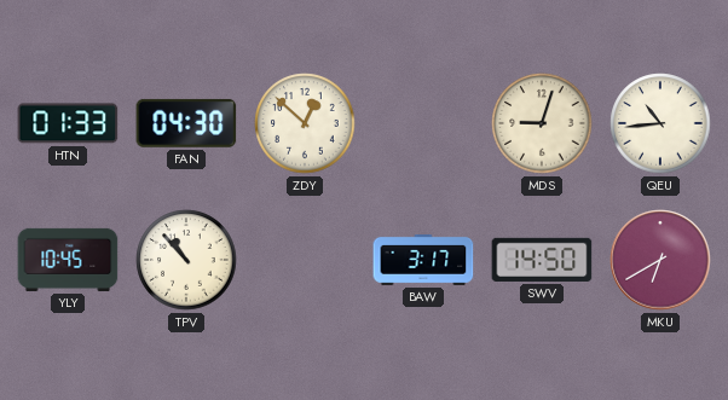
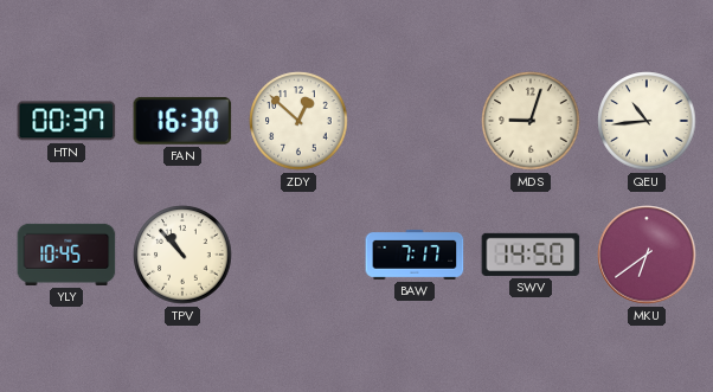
HTN: 01:33 -> 00:37
FAN: 04:30 -> 16:30
BAW: 3:17 -> 7:17
MKU: 6:40 -> 6:39
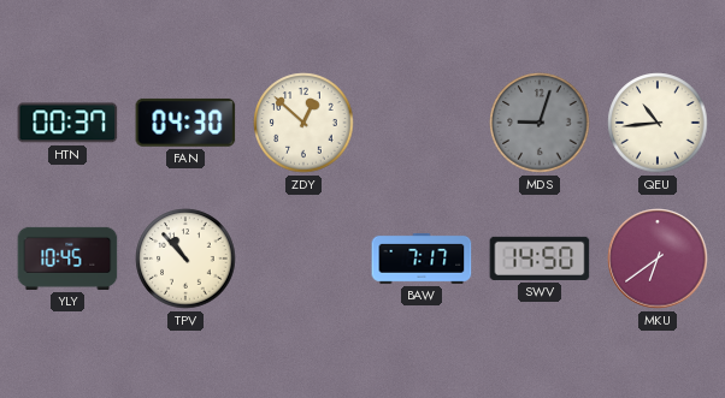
FAN: 16:30 -> 04:30
MDS dial: cream -> grey
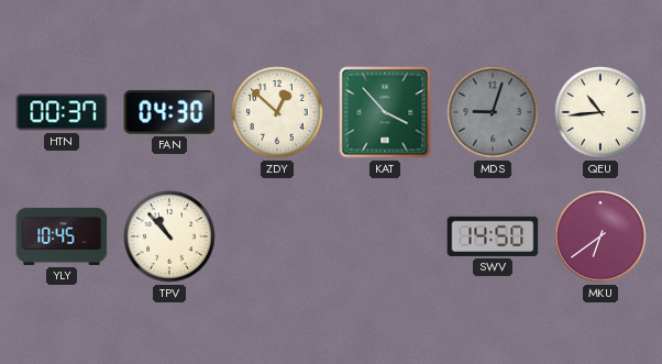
KAT: none -> 3:53
BAW: 7:17 -> none
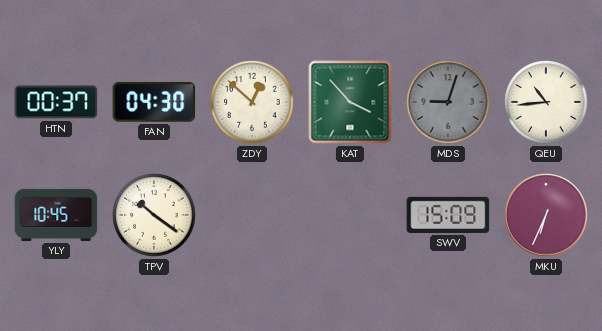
TPV: 10:53 -> 10:21
SWV: 14:50 -> 15:09
MKU: 6:39 -> 6:34
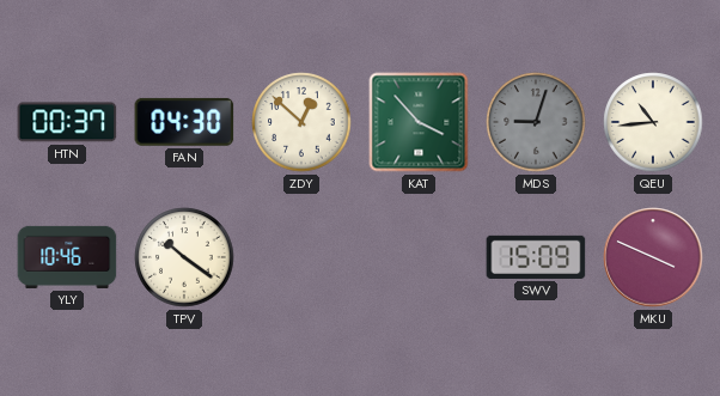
YLY: 10:45 -> 10:46
MKU: 6:34 -> 3:49
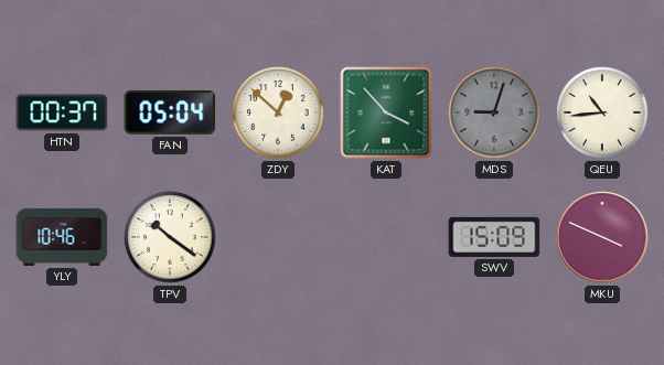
FAN: 04:30 -> 05:04
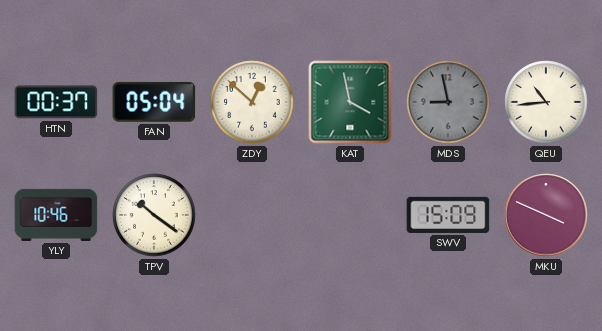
KAT: 3:53 -> 3:58
MDS: 9:03 -> 8:58
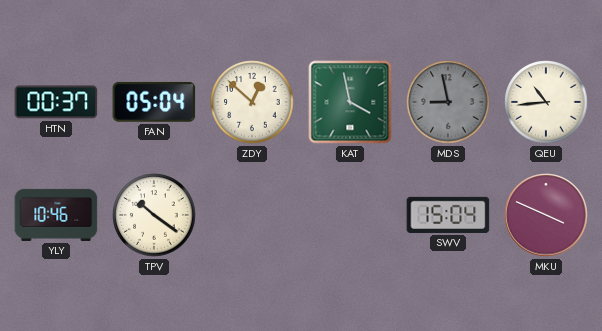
SWV: 15:09 -> 15:04
